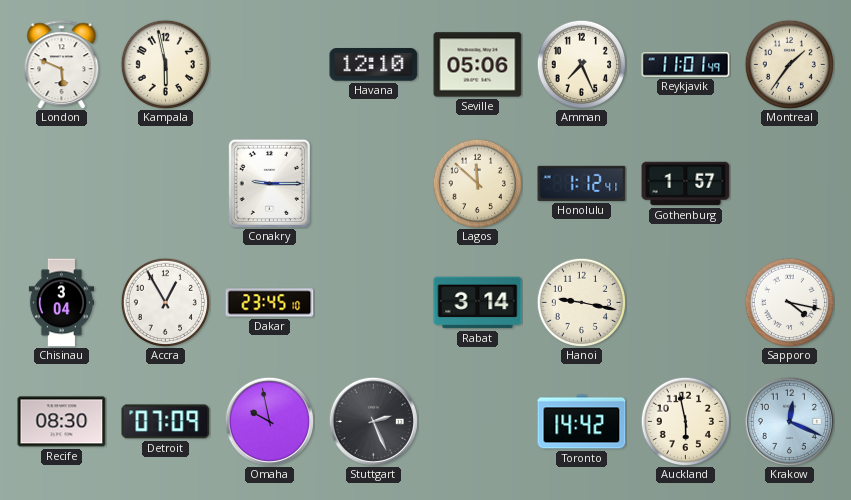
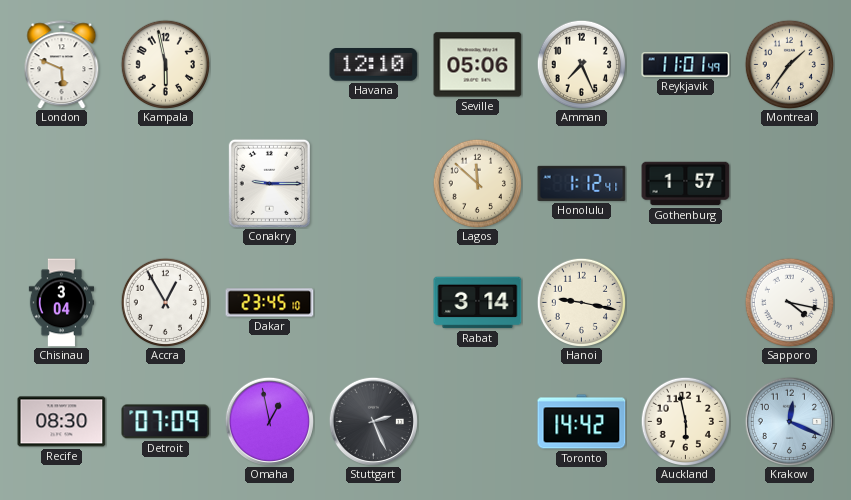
Omaha: 9:58 -> 12:58
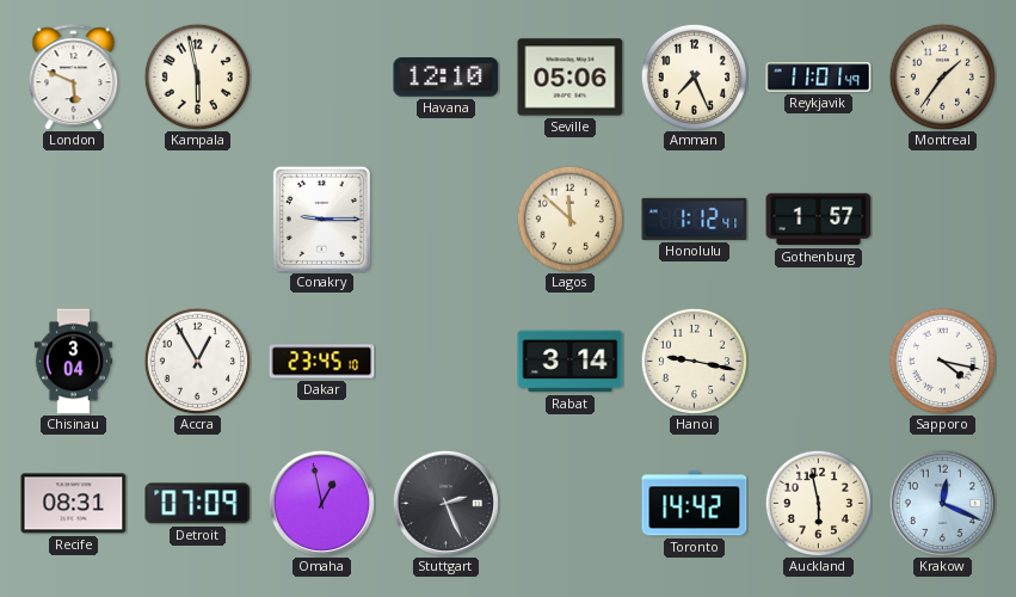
Recife: 08:30 -> 08:31
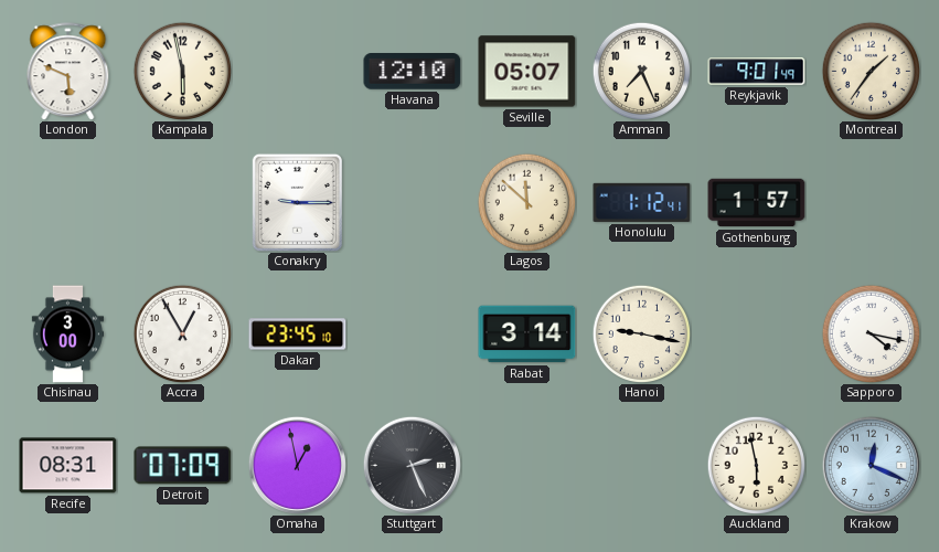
Seville: 05:06 -> 05:07
Reykjavik: 11:01 -> 9:01
Chisinau: 3:04 -> 3:00
Toronto: 14:42 -> none
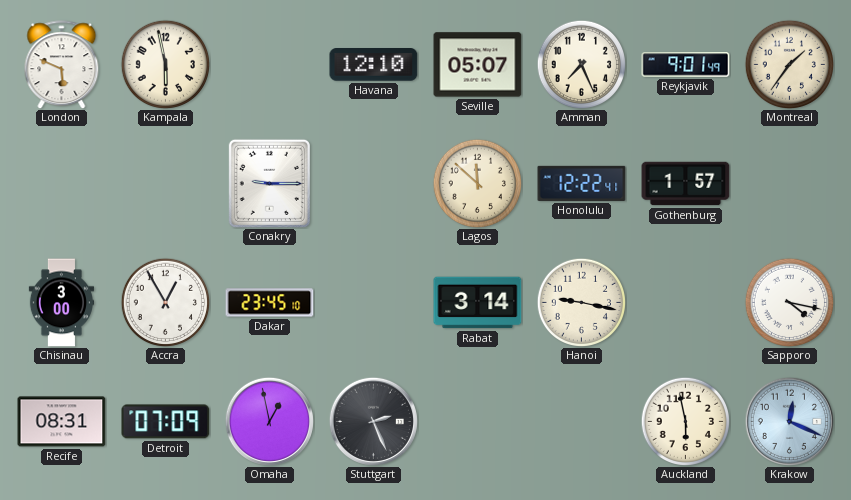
Honolulu: 1:12 -> 12:22
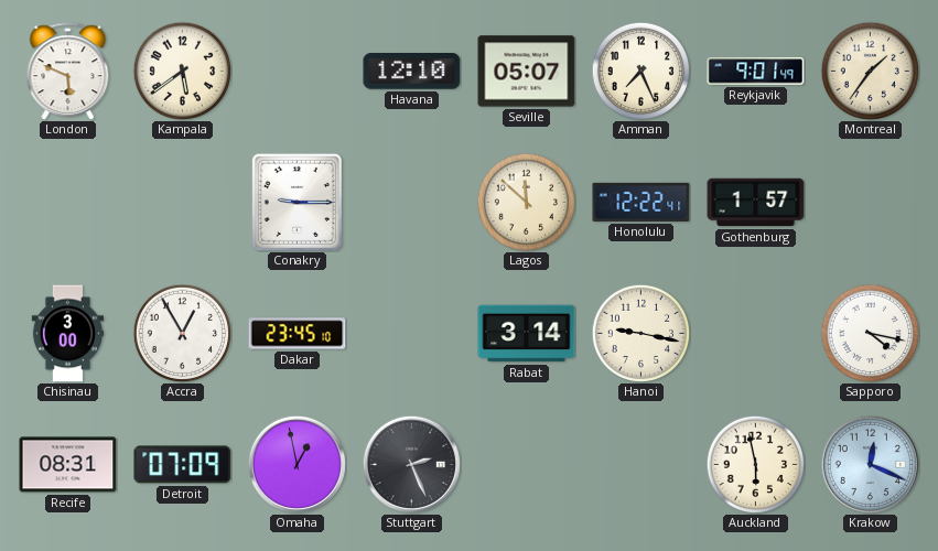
Kampala: 5:58 -> 5:39
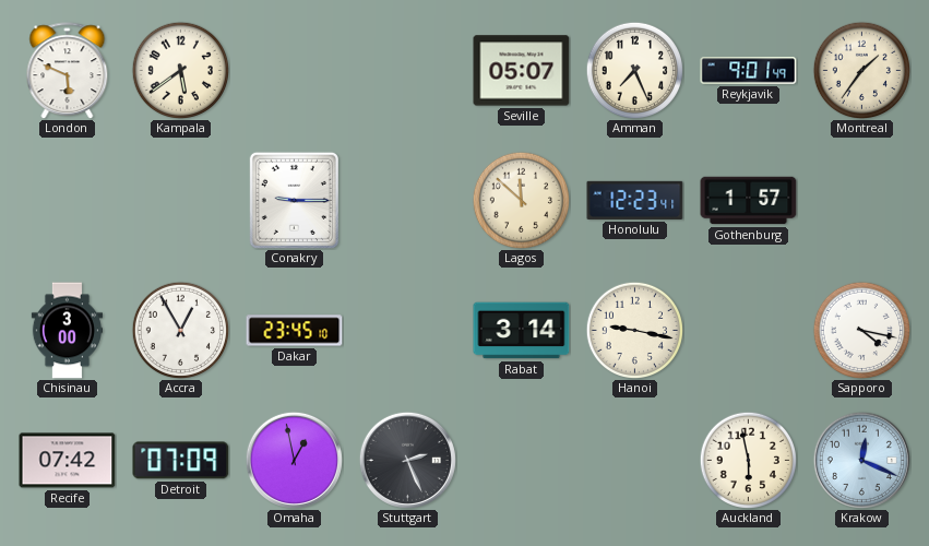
Havana: 12:10 -> none
Honolulu: 12:22 -> 12:23
Recife: 08:31 -> 07:42
